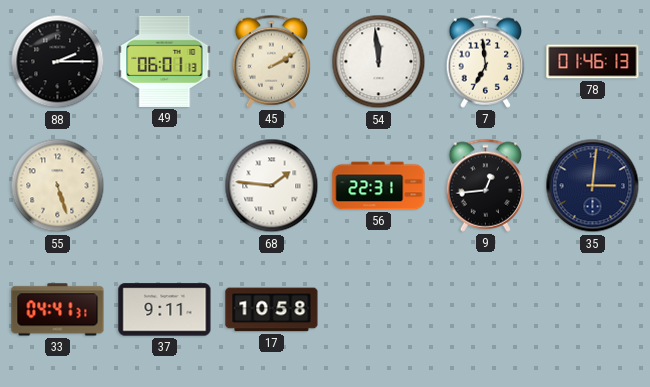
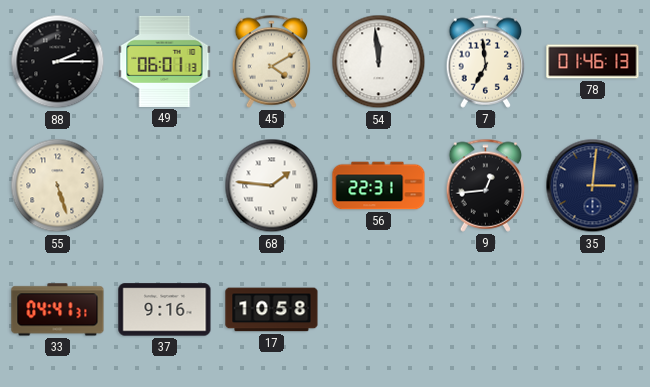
45: 2:10 -> 4:10
37: 9:11 -> 9:16
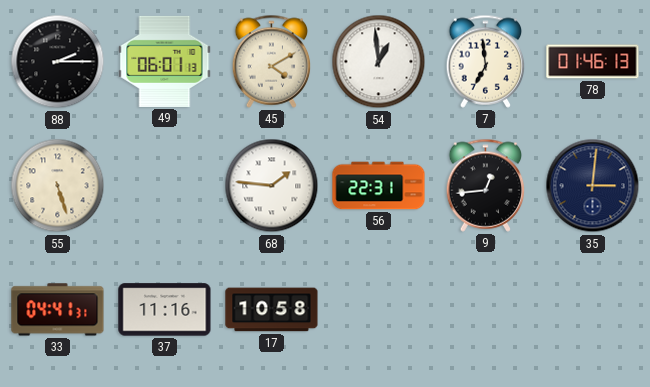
54: 11:59 -> 12:59
37: 9:16 -> 11:16
